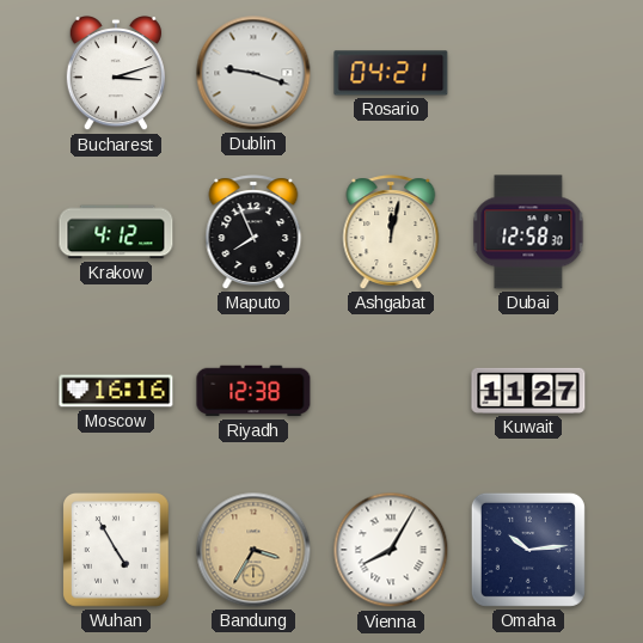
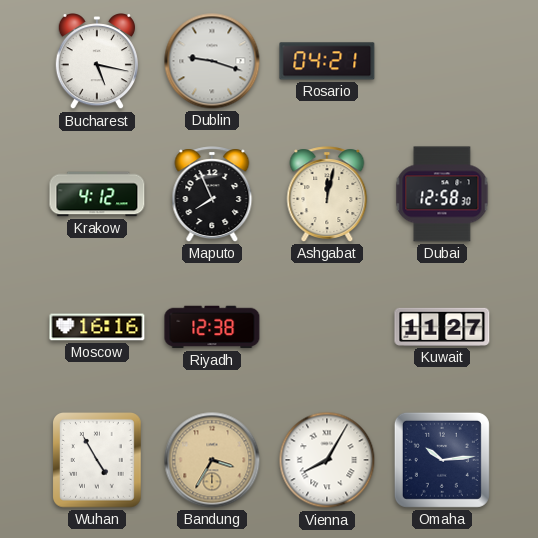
Bucharest: 3:12 -> 5:17
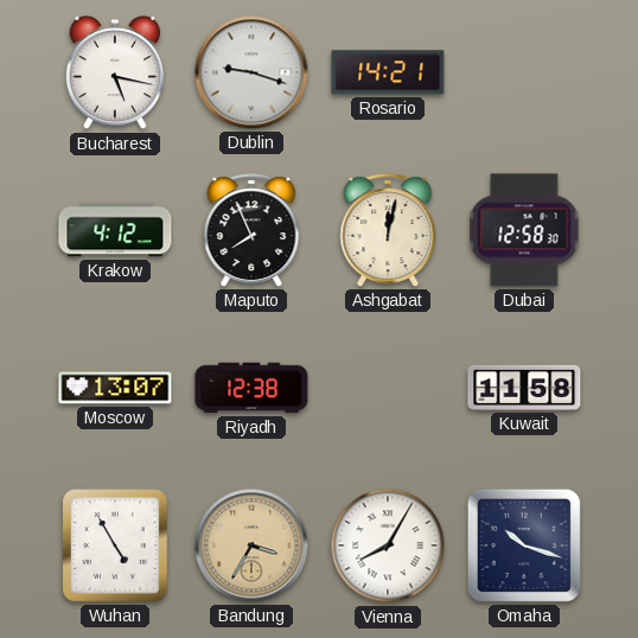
Rosario: 04:21 -> 14:21
Moscow: 16:16 -> 13:07
Kuwait: 11:27 -> 11:58
Omaha: 10:14 -> 10:18
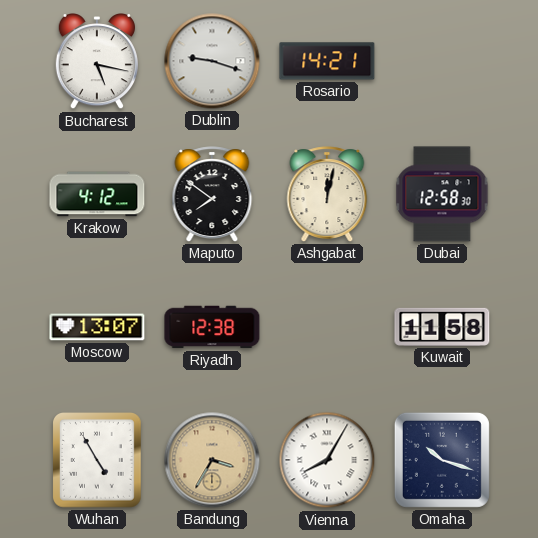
Maputo: 7:56 -> 7:51
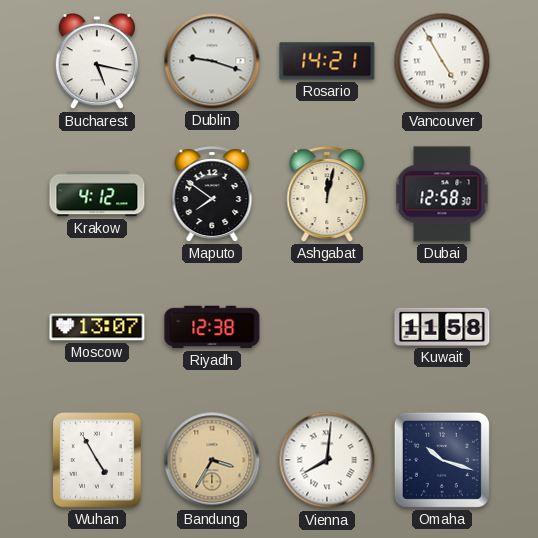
Vancouver: none -> 4:55
Vienna: 8:05 -> 8:01
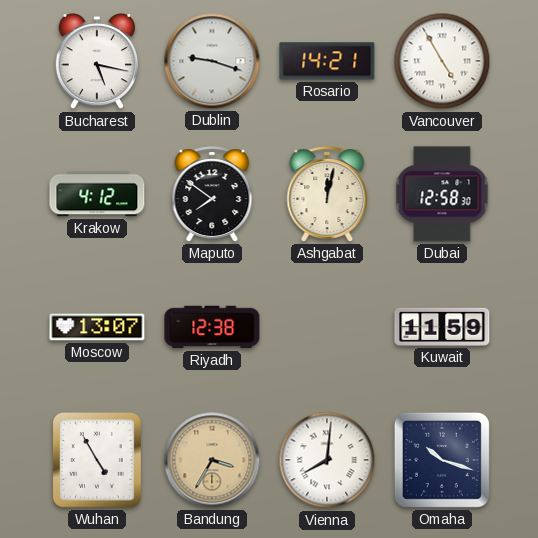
Kuwait: 11:58 -> 11:59
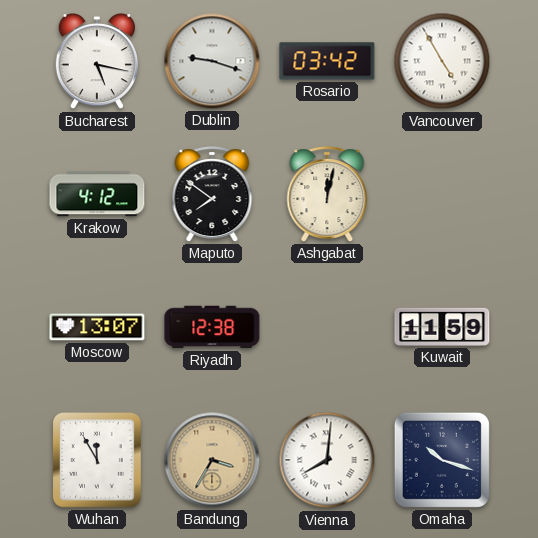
Rosario: 14:21 -> 03:42
Dubai: 12:58 -> none
Wuhan: 4:55 -> 11:55
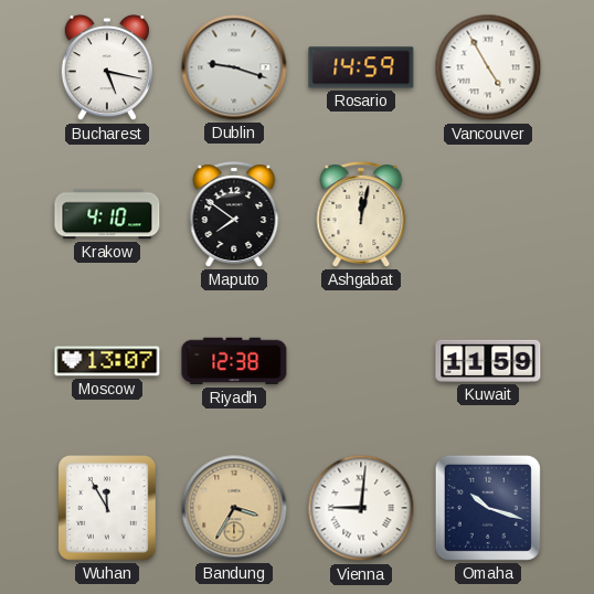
Rosario: 03:42 -> 14:59
Krakow: 4:12 -> 4:10
Vienna: 8:01 -> 9:01
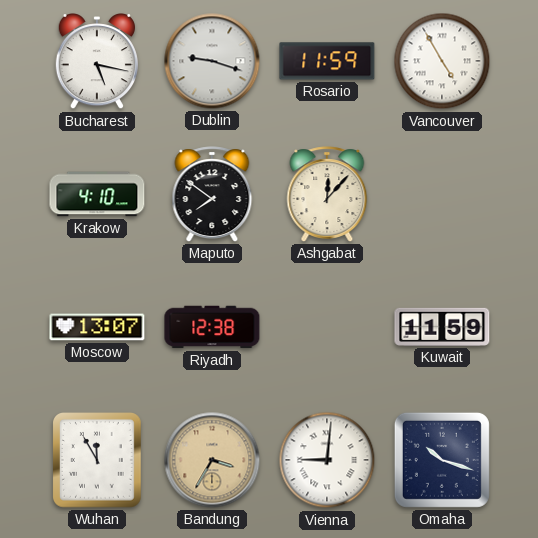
Rosario: 14:59 -> 11:59
Ashgabat: 12:02 -> 12:07
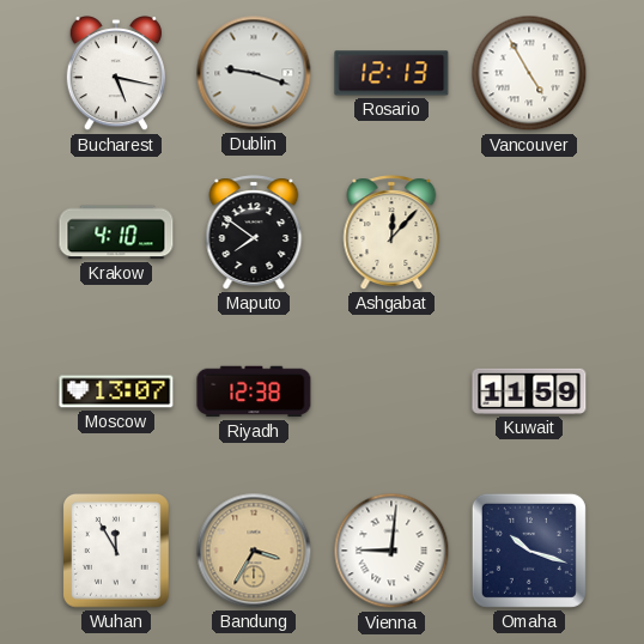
Rosario: 11:59 -> 12:13
